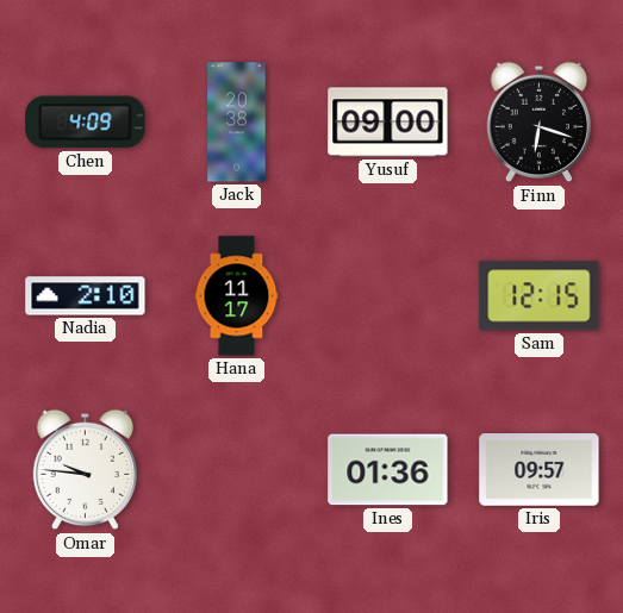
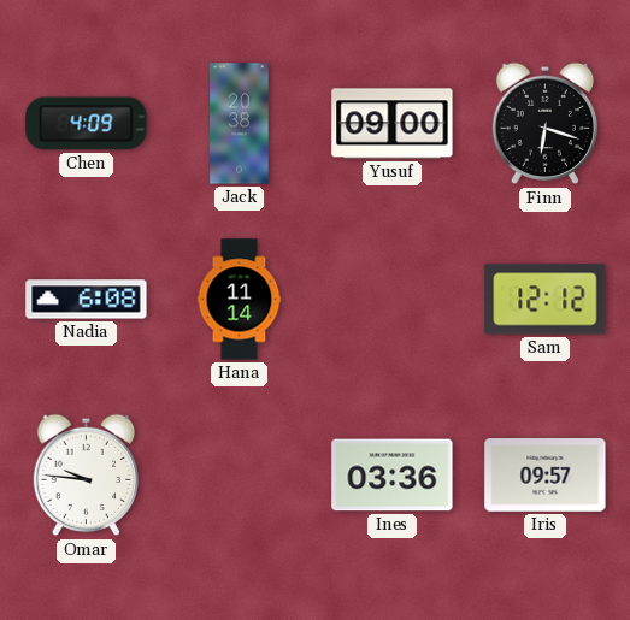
Nadia: 2:10 -> 6:08
Hana: 11:17 -> 11:14
Sam: 12:15 -> 12:12
Ines: 01:36 -> 03:36
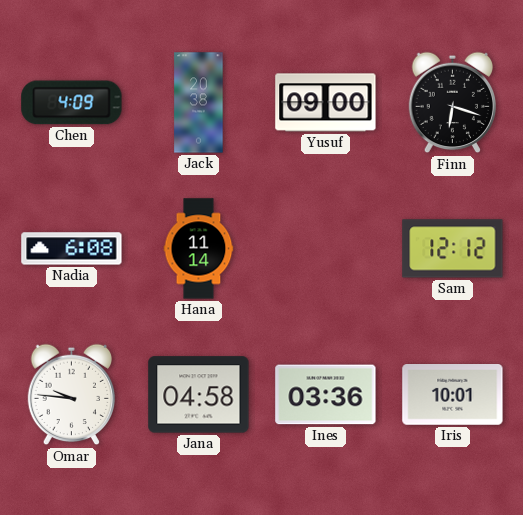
Jana: none -> 04:58
Iris: 09:57 -> 10:01
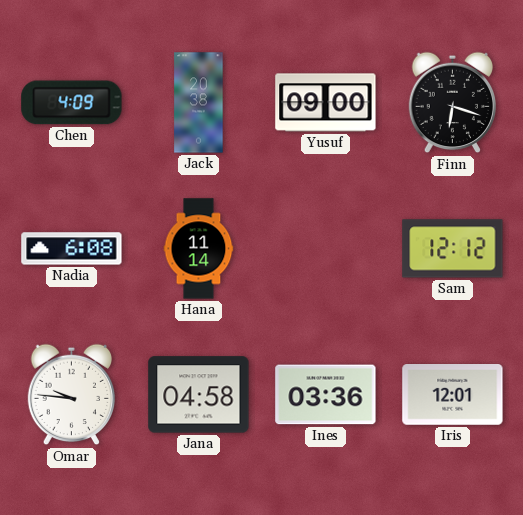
Iris: 10:01 -> 12:01
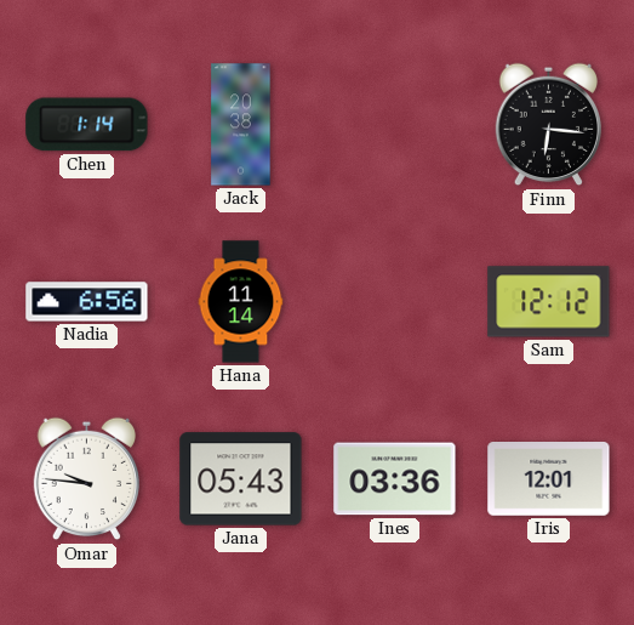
Chen: 4:09 -> 1:14
Yusuf: 09:00 -> none
Finn: 6:18 -> 6:16
Nadia: 6:08 -> 6:56
Jana: 04:58 -> 05:43
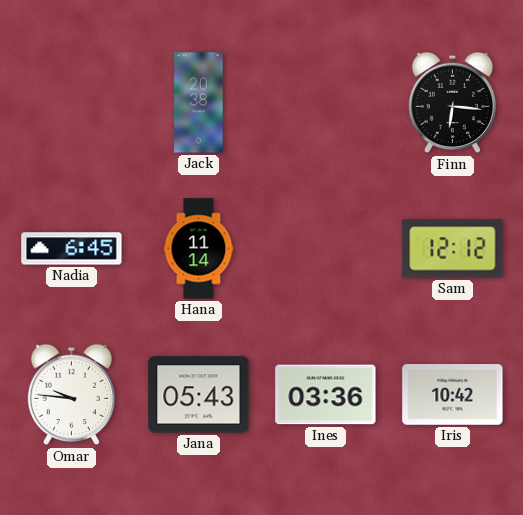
Chen: 1:14 -> none
Nadia: 6:56 -> 6:45
Iris: 12:01 -> 10:42
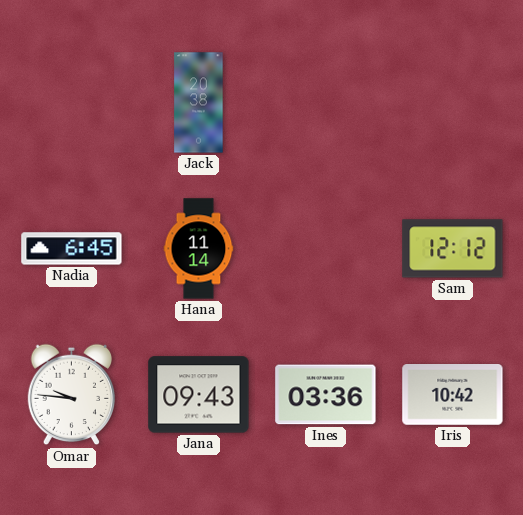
Finn: 6:16 -> none
Jana: 05:43 -> 09:43
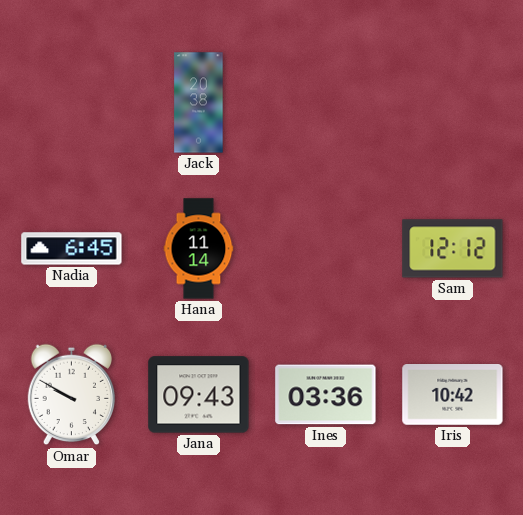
Omar: 9:46 -> 9:50
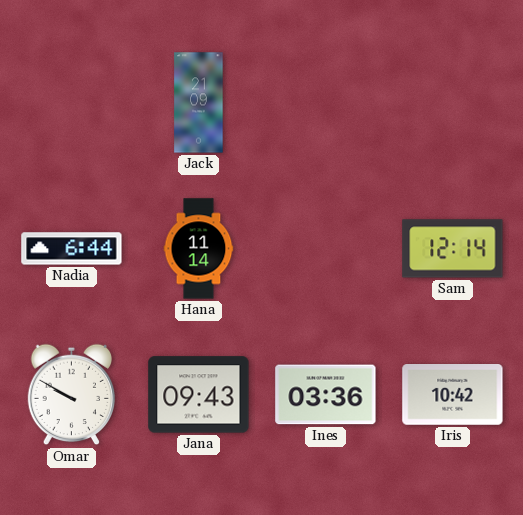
Jack: 20:38 -> 21:09
Nadia: 6:45 -> 6:44
Sam: 12:12 -> 12:14
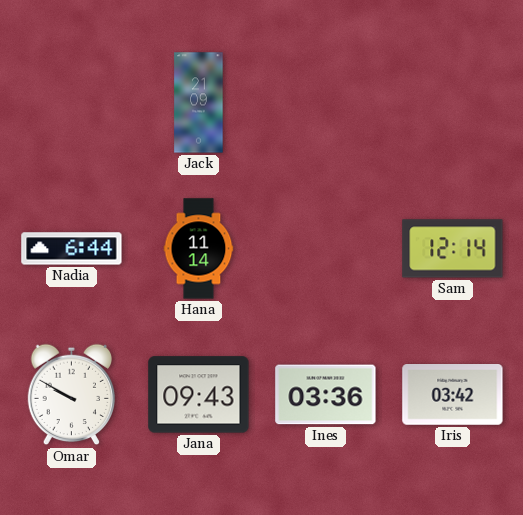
Iris: 10:42 -> 03:42
